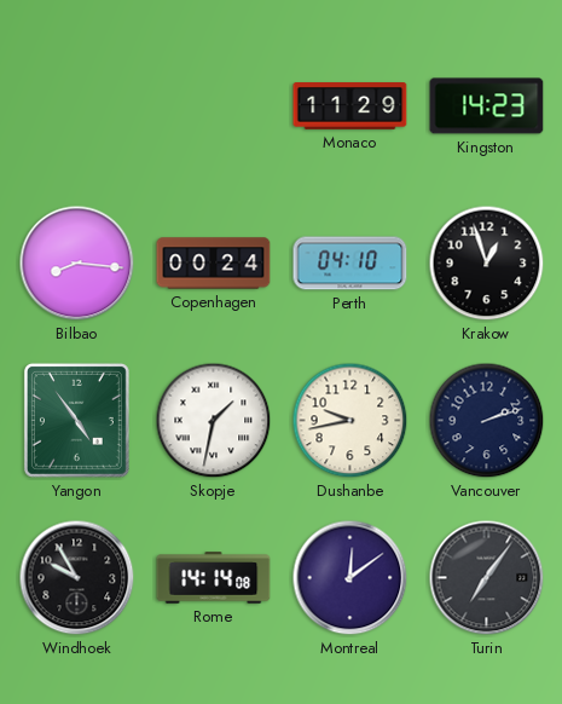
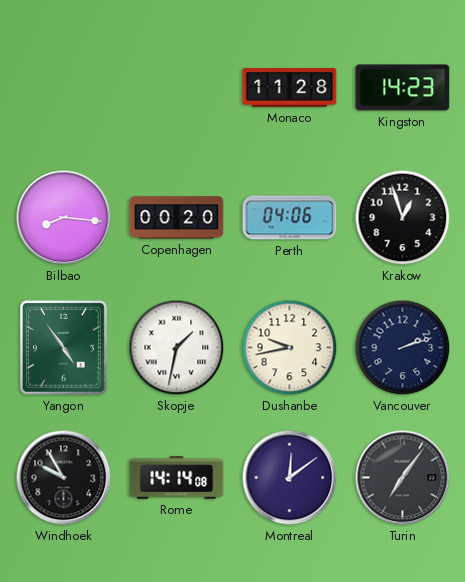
Monaco: 11:29 -> 11:28
Copenhagen: 00:24 -> 00:20
Perth: 04:10 -> 04:06
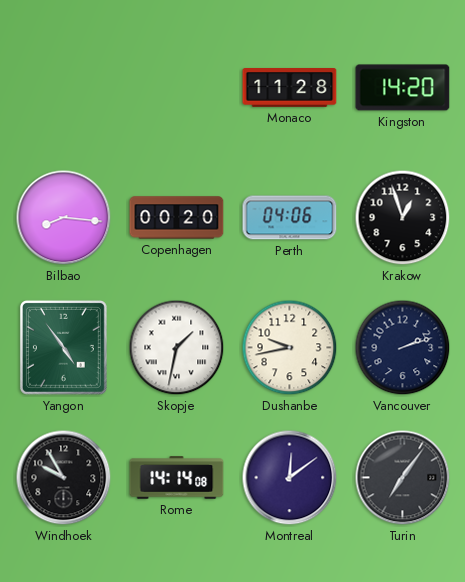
Kingston: 14:23 -> 14:20
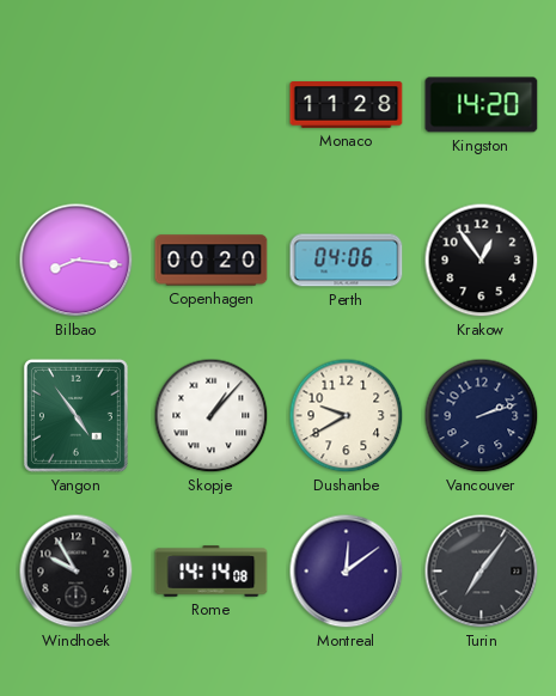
Krakow: 12:57 -> 12:54
Skopje: 1:32 -> 1:07
Dushanbe: 9:43 -> 9:40
